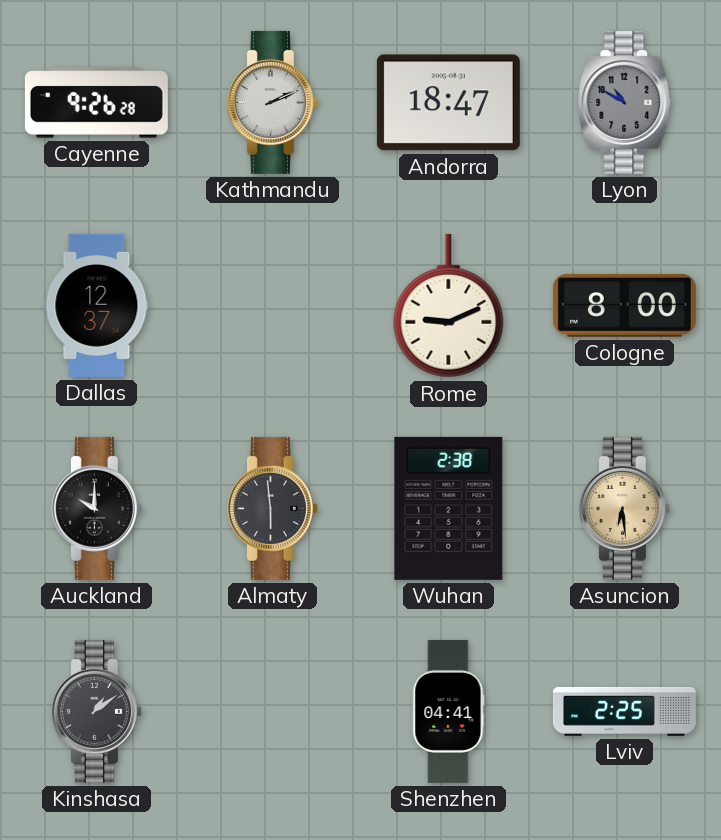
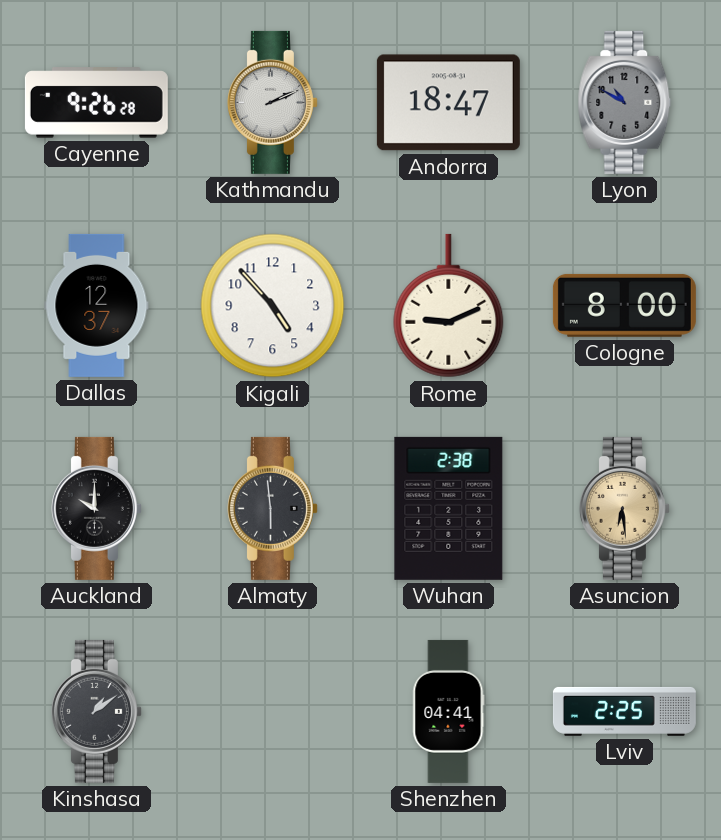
Kigali: none -> 4:53
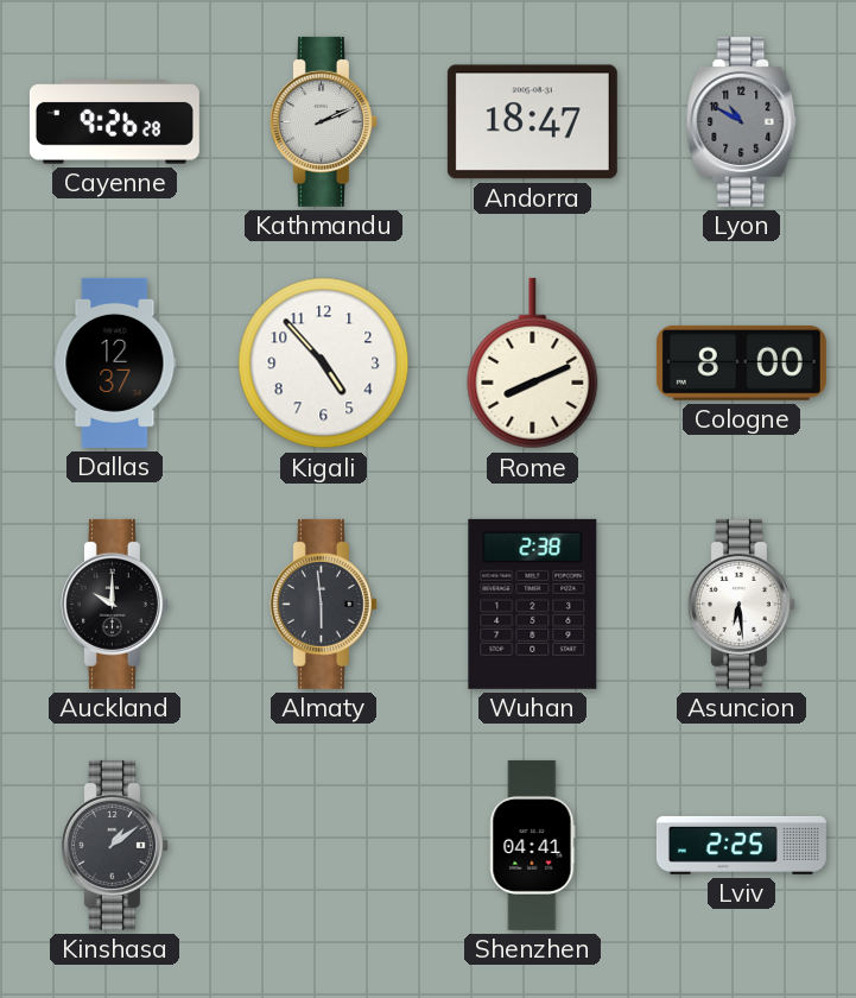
Rome: 9:11 -> 8:11
Asuncion dial: champagne -> white
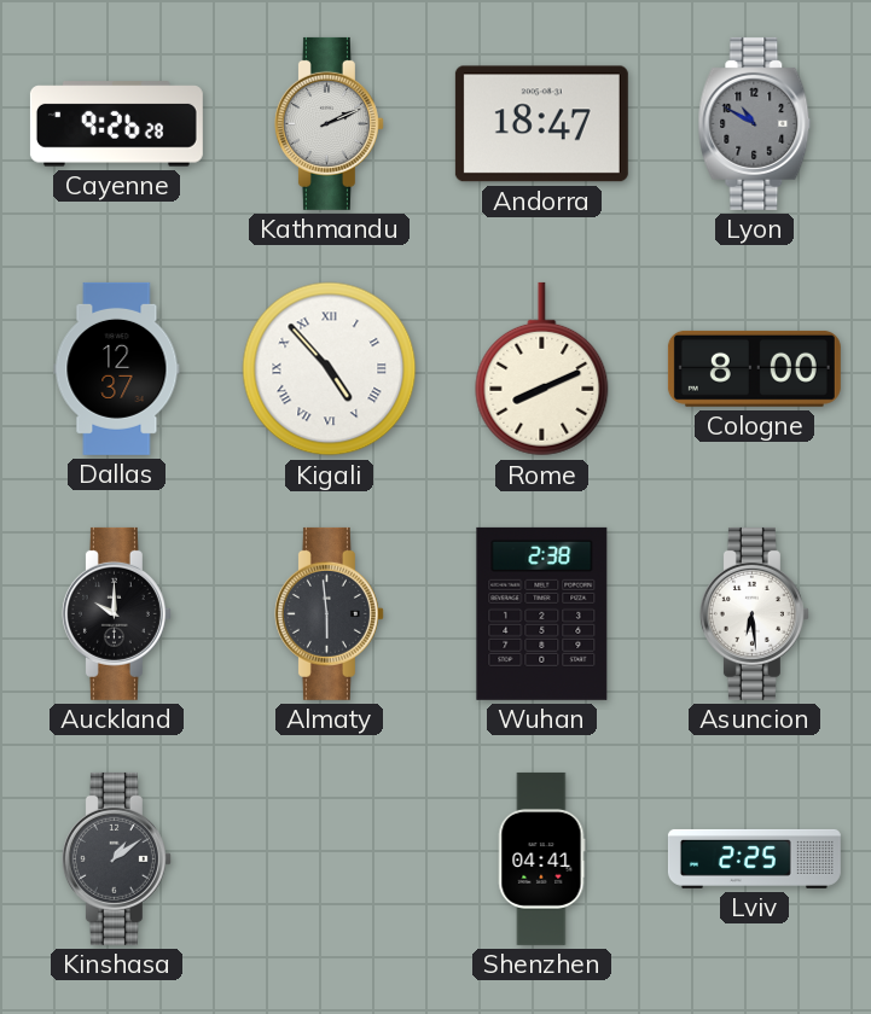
Kigali numerals: Arabic -> Roman
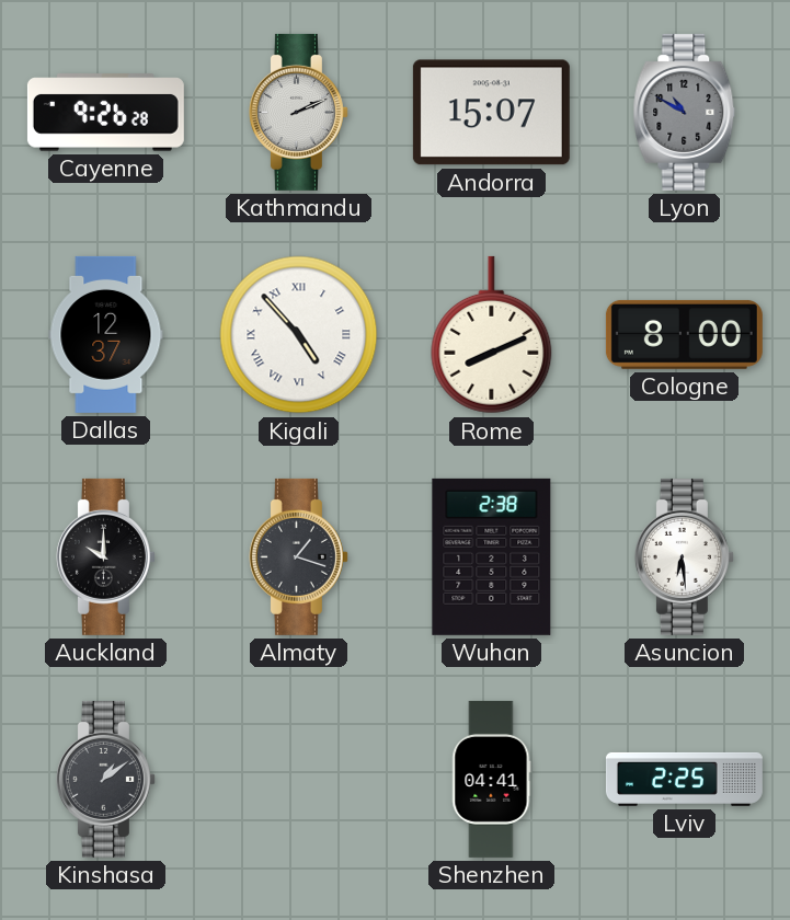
Andorra: 18:47 -> 15:07
Almaty: 5:59 -> 1:18
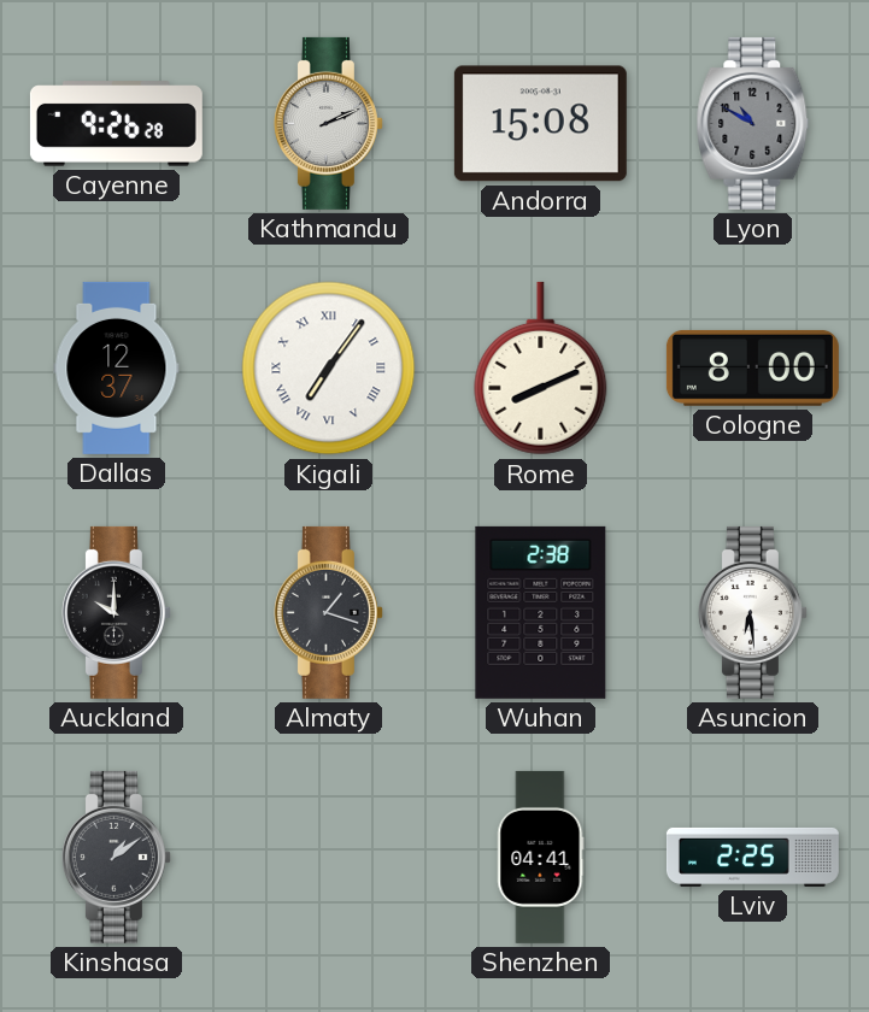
Andorra: 15:07 -> 15:08
Kigali: 4:53 -> 7:06
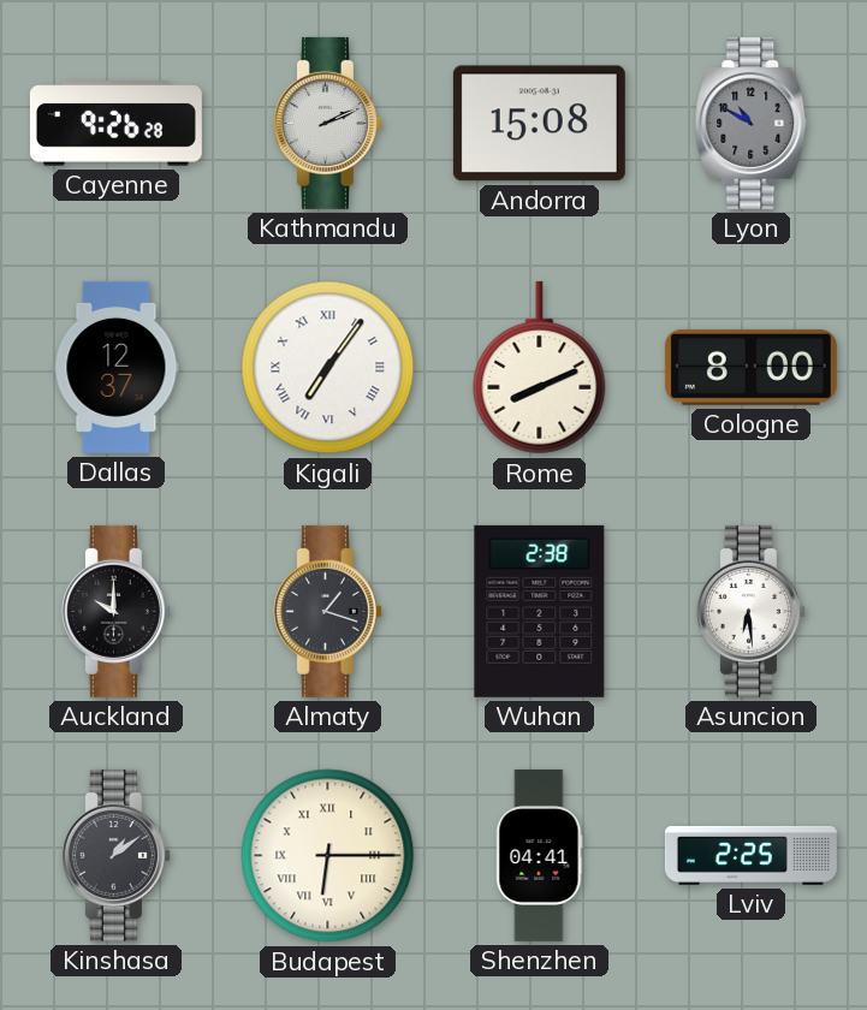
Budapest: none -> 6:15
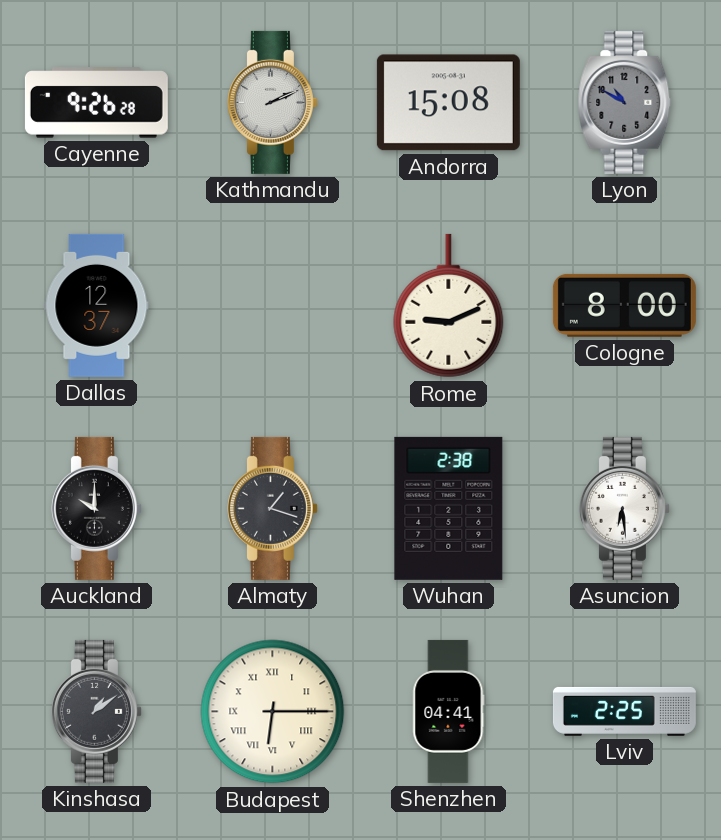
Kigali: 7:06 -> none
Rome: 8:11 -> 9:11
